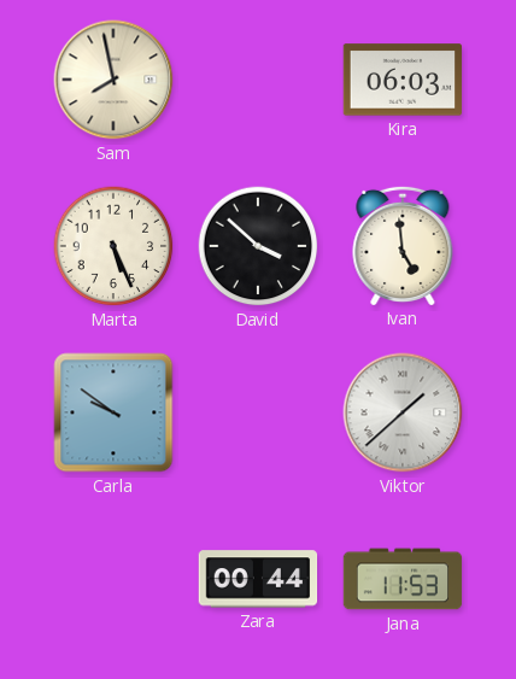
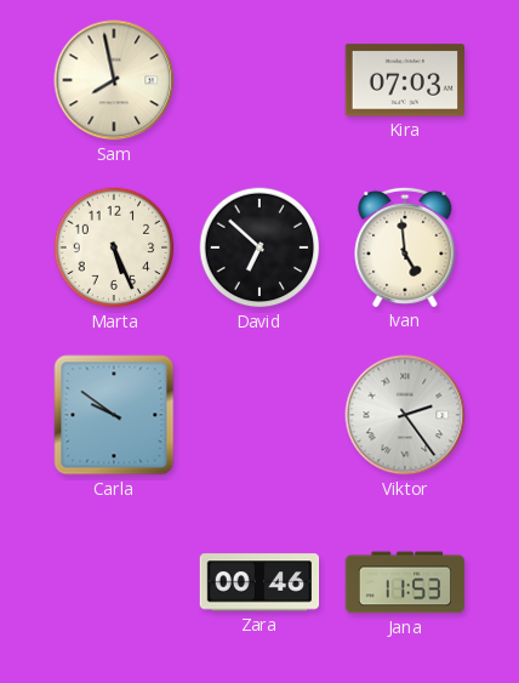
Kira: 06:03 -> 07:03
David: 3:52 -> 6:52
Viktor: 1:38 -> 2:24
Zara: 00:44 -> 00:46
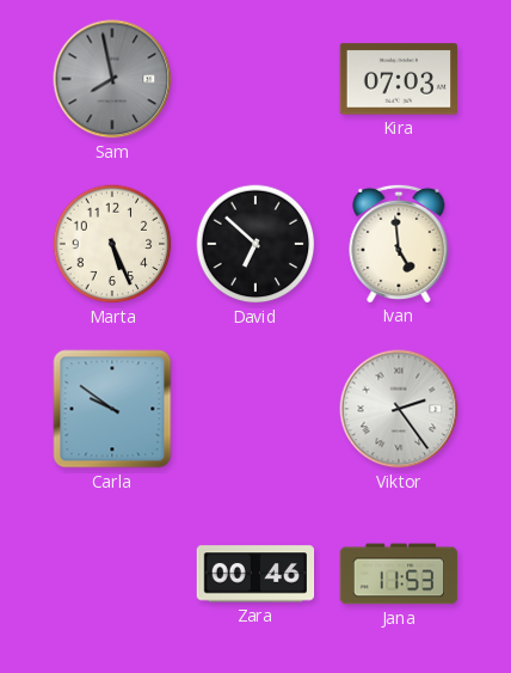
Sam dial: cream -> grey
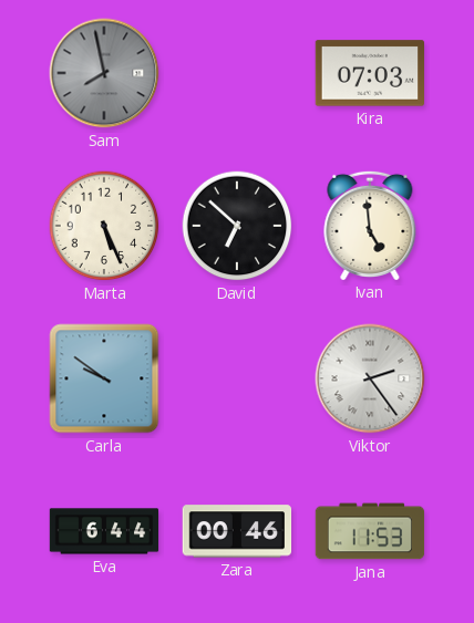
Eva: none -> 6:44
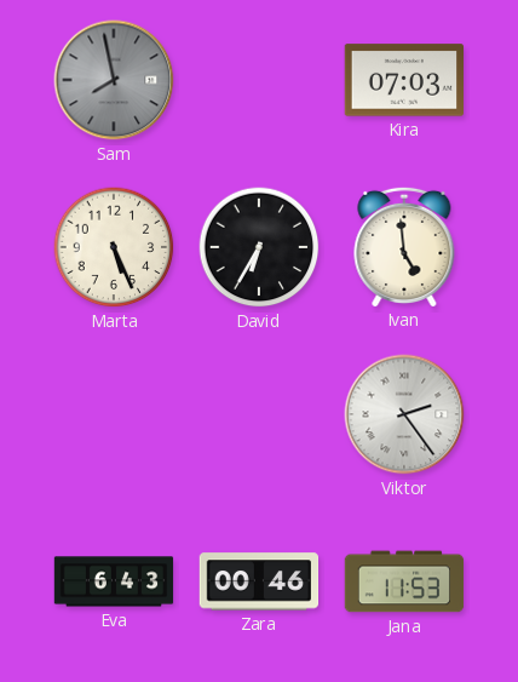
David: 6:52 -> 6:35
Carla: 9:51 -> none
Eva: 6:44 -> 6:43
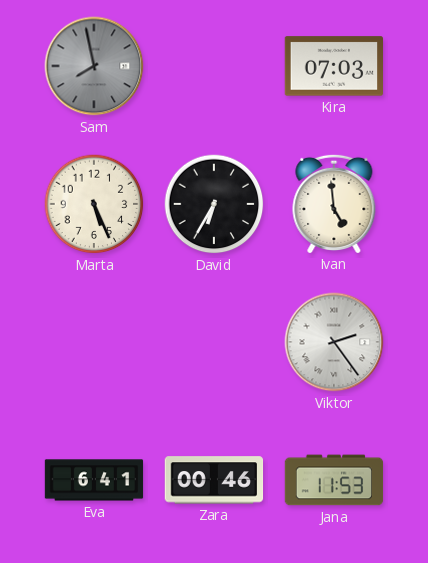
Eva: 6:43 -> 6:41
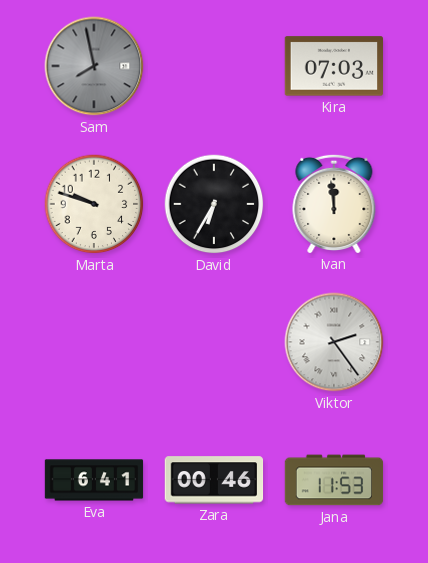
Marta: 5:26 -> 9:48
Ivan: 4:59 -> 11:59
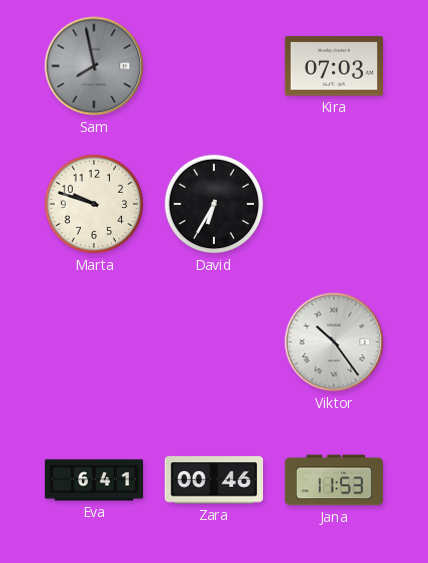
Ivan: 11:59 -> none
Viktor: 2:24 -> 10:24
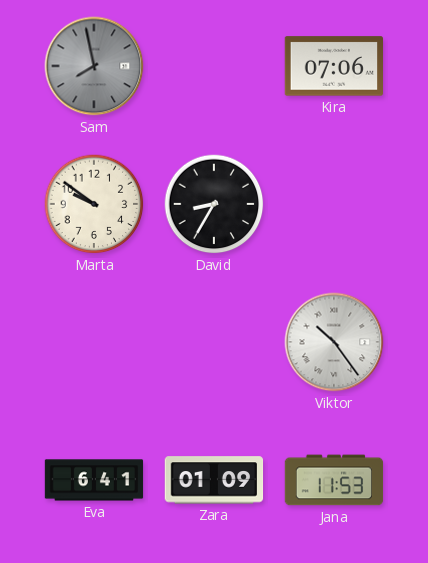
Kira: 07:03 -> 07:06
Marta: 9:48 -> 9:51
David: 6:35 -> 8:35
Zara: 00:46 -> 01:09
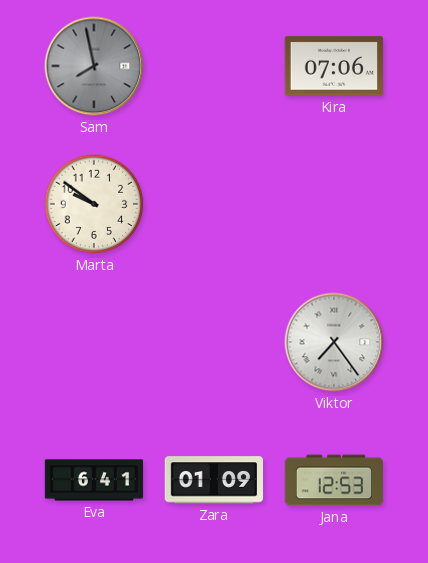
David: 8:35 -> none
Viktor: 10:24 -> 7:24
Jana: 11:53 -> 12:53
